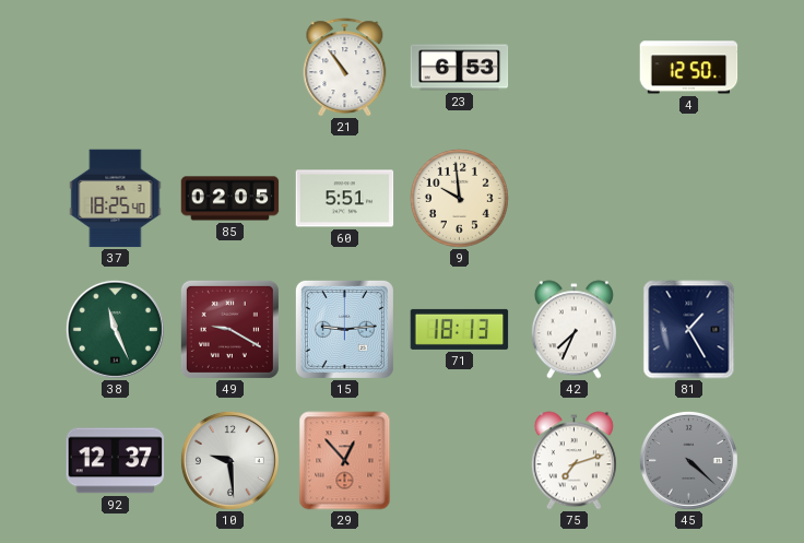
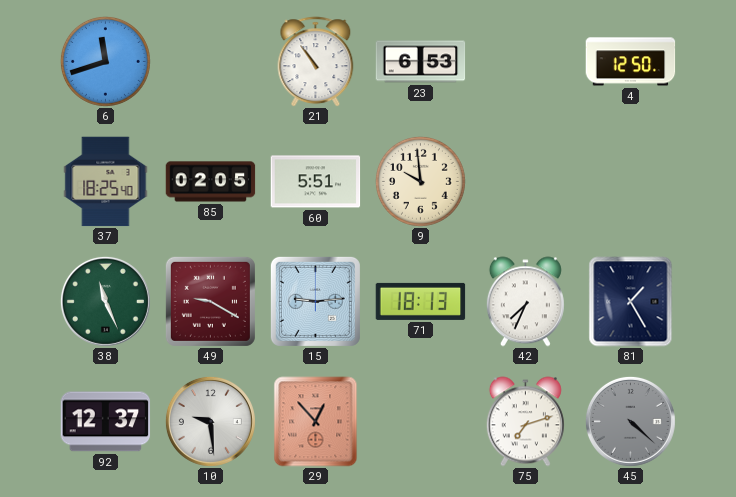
6: none -> 11:42
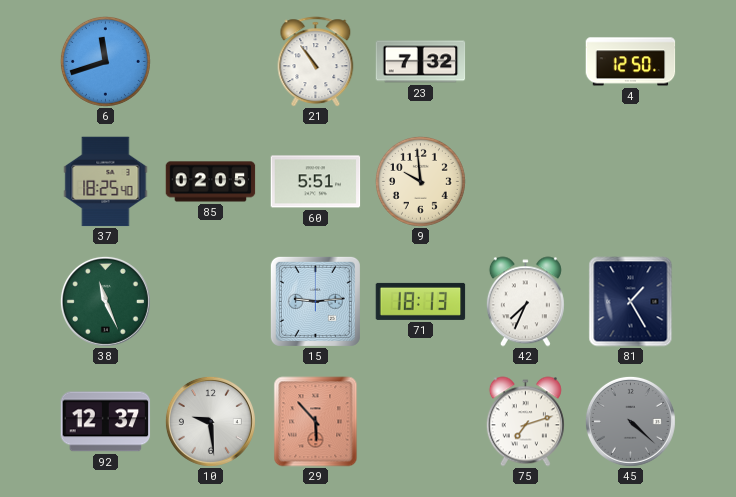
23: 6:53 -> 7:32
49: 9:20 -> none
29: 12:53 -> 5:53
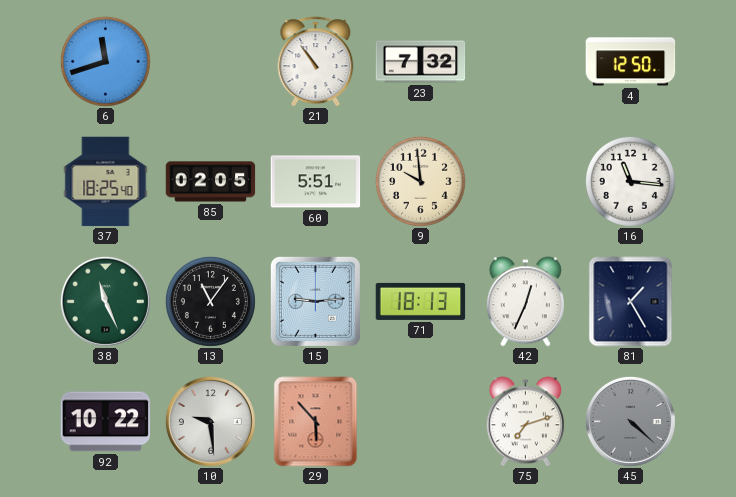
16: none -> 11:16
13: none -> 11:06
42: 7:34 -> 12:34
92: 12:37 -> 10:22
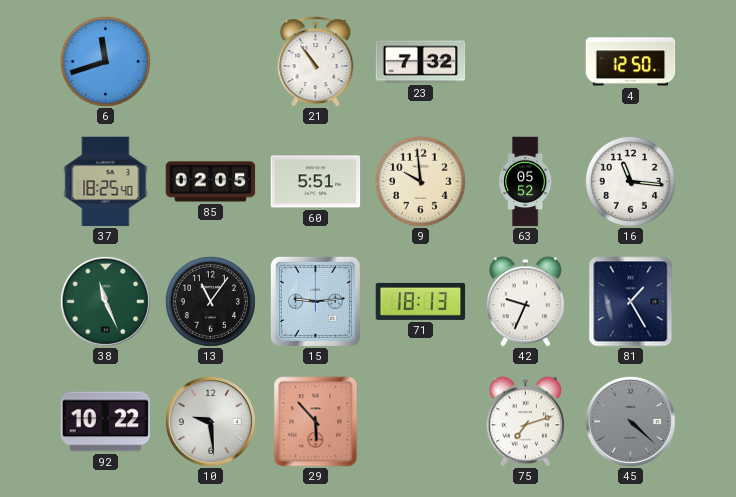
63: none -> 05:52
42: 12:34 -> 9:34
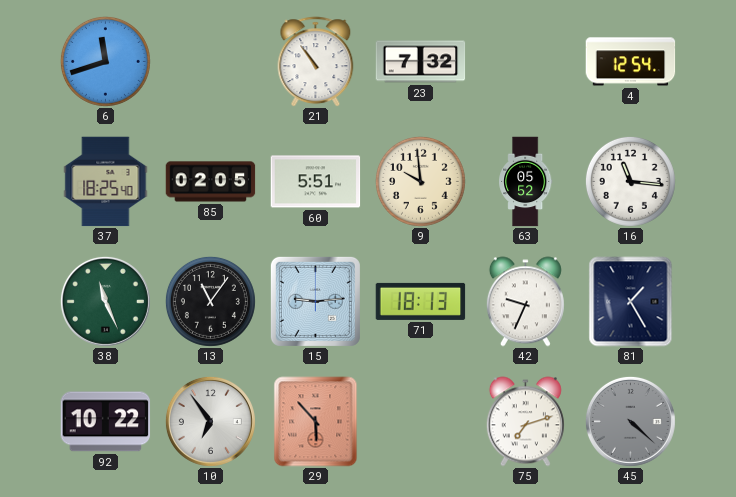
4: 12:50 -> 12:54
10: 9:29 -> 6:54
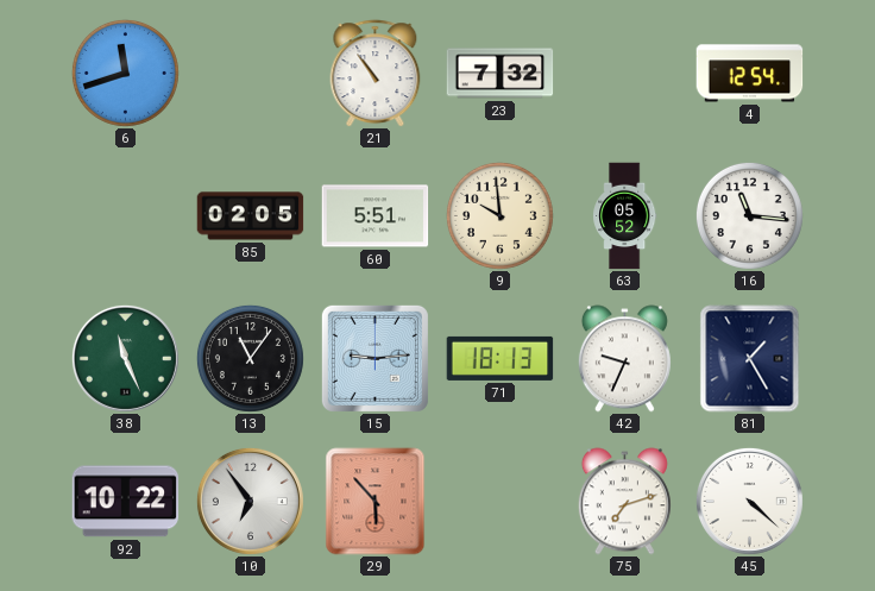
37: 18:25 -> none
45 dial: grey -> white
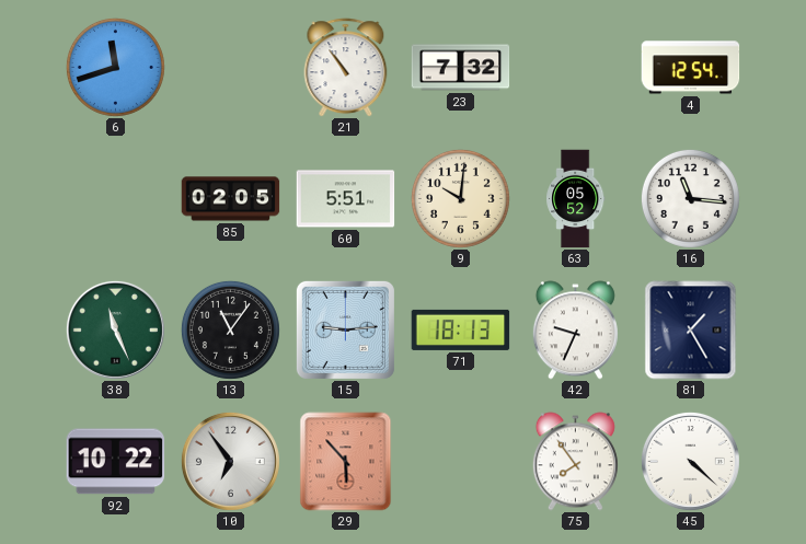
9: 9:59 -> 10:01
75: 7:12 -> 7:54
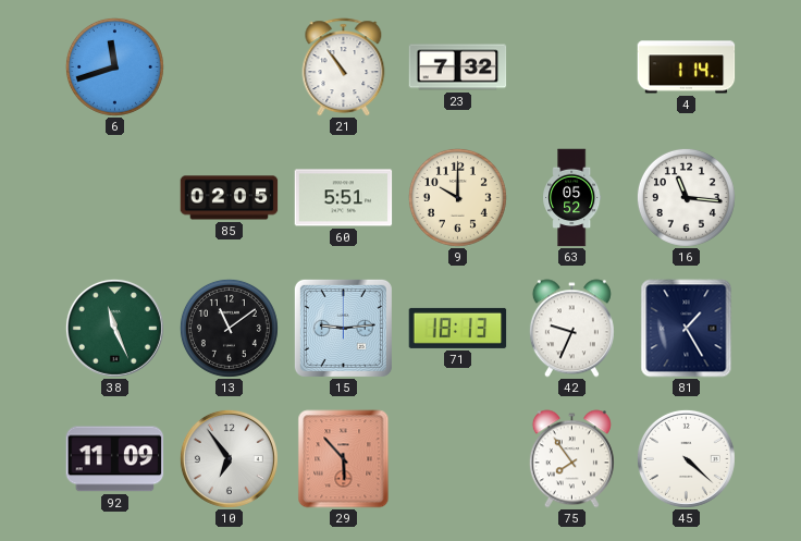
4: 12:54 -> 1:14
9: 10:01 -> 10:00
13: 11:06 -> 11:09
92: 10:22 -> 11:09
